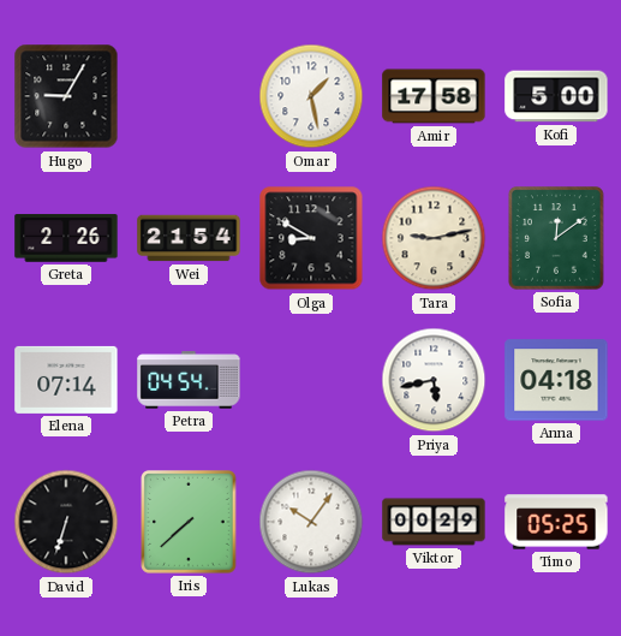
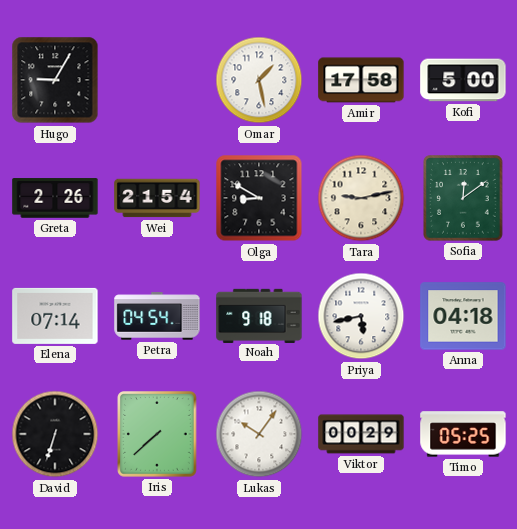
Noah: none -> 9:18
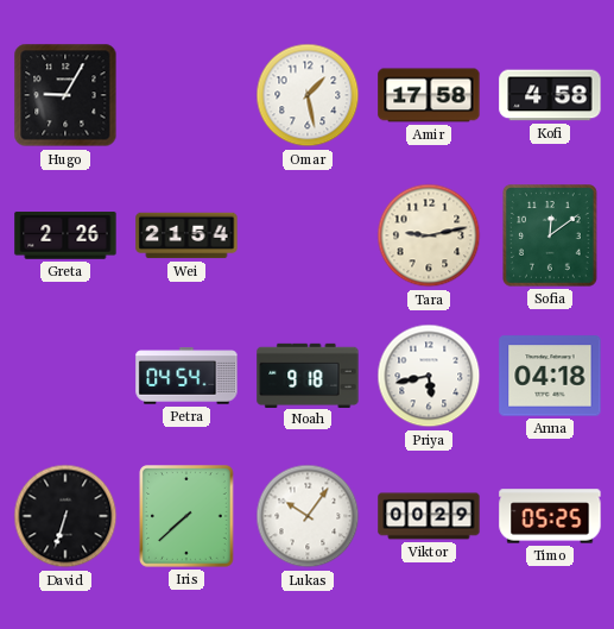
Kofi: 5:00 -> 4:58
Olga: 8:50 -> none
Elena: 07:14 -> none
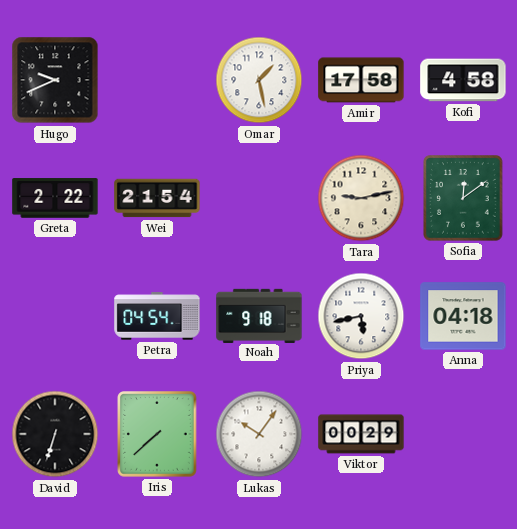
Hugo: 9:05 -> 9:41
Greta: 2:26 -> 2:22
Timo: 05:25 -> none
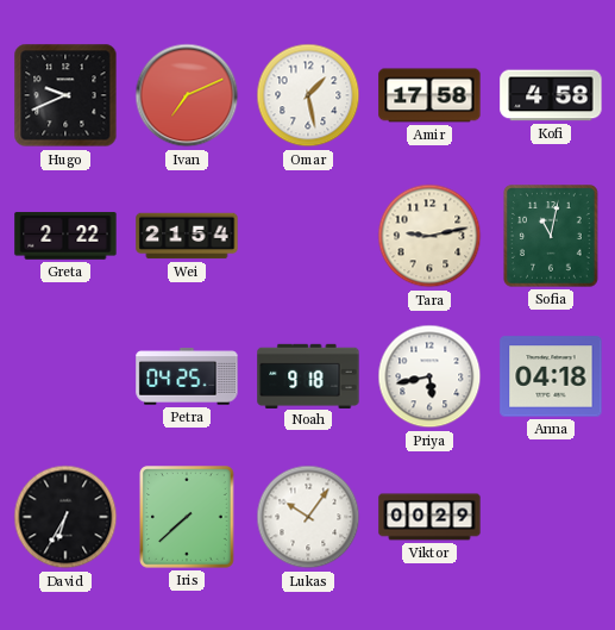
Ivan: none -> 7:11
Sofia: 12:09 -> 11:02
Petra: 04:54 -> 04:25
David: 6:33 -> 6:35
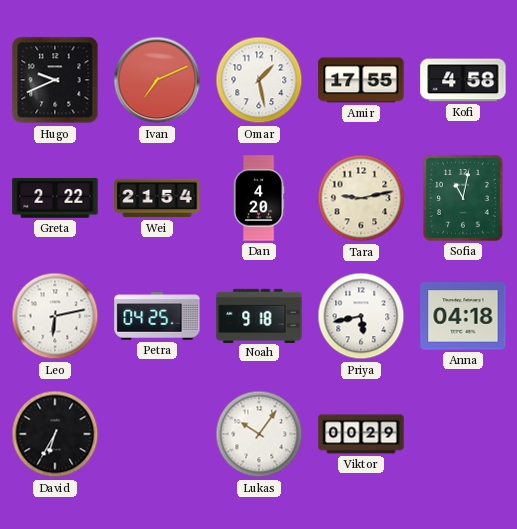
Amir: 17:58 -> 17:55
Dan: none -> 4:20
Leo: none -> 6:13
Iris: 7:38 -> none
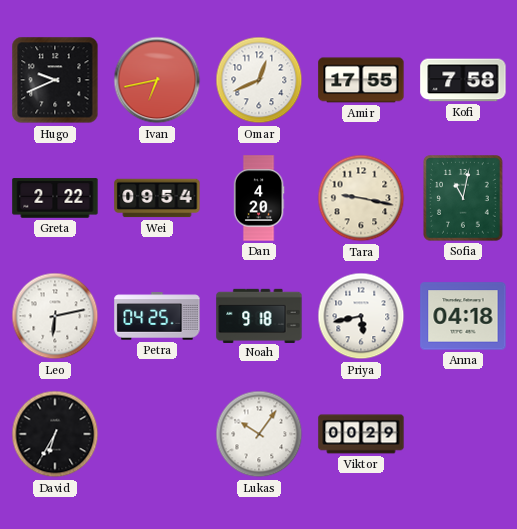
Ivan: 7:11 -> 6:43
Omar: 1:28 -> 12:41
Kofi: 4:58 -> 7:58
Wei: 21:54 -> 09:54
Tara: 9:13 -> 9:17
